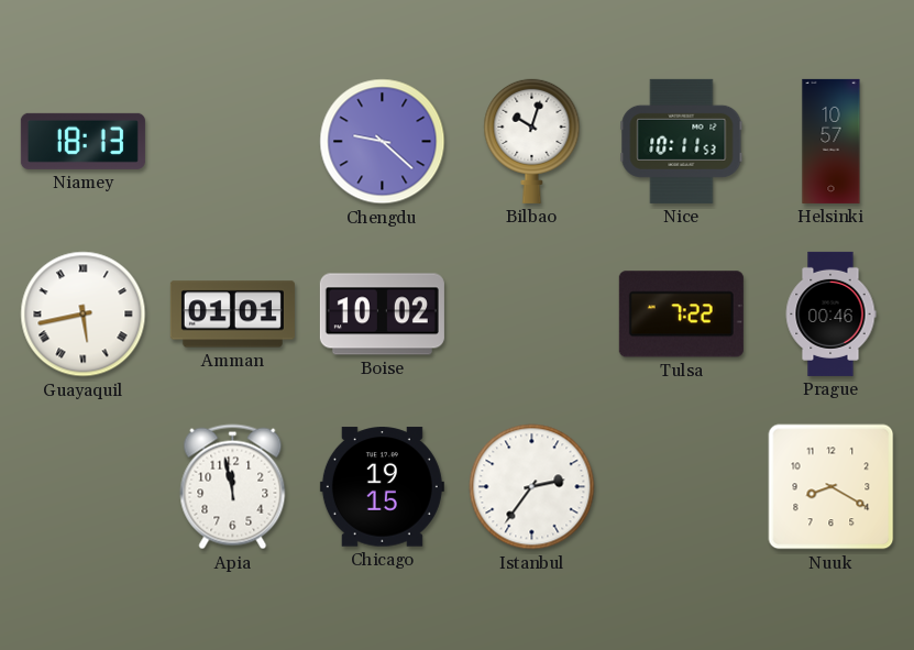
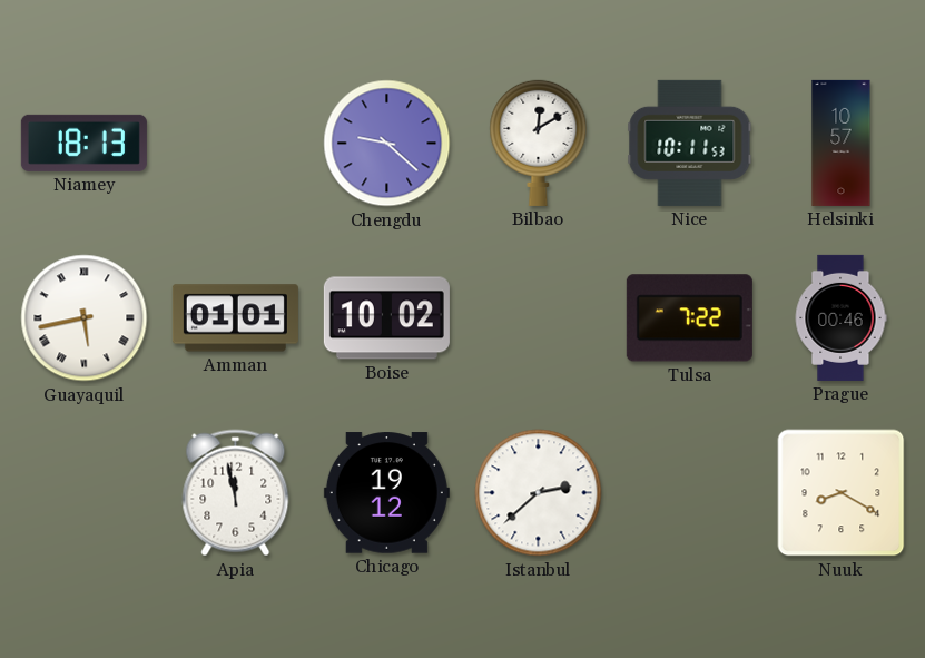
Bilbao: 10:03 -> 12:10
Chicago: 19:15 -> 19:12
Istanbul: 2:36 -> 2:38
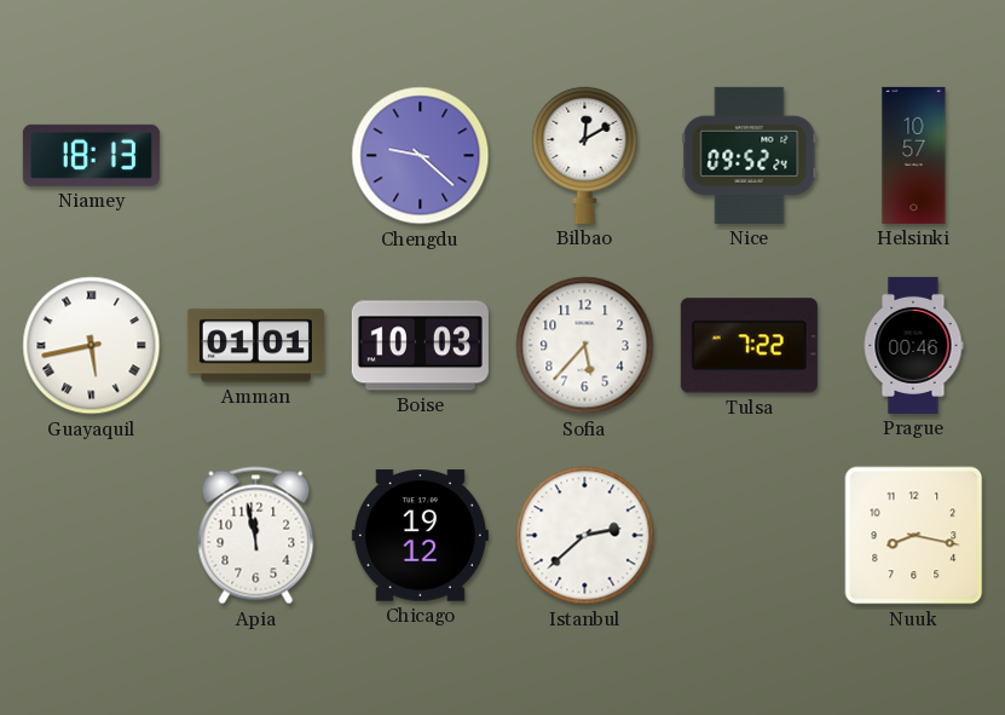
Nice: 10:11 -> 09:52
Boise: 10:02 -> 10:03
Sofia: none -> 5:37
Nuuk: 8:20 -> 8:17
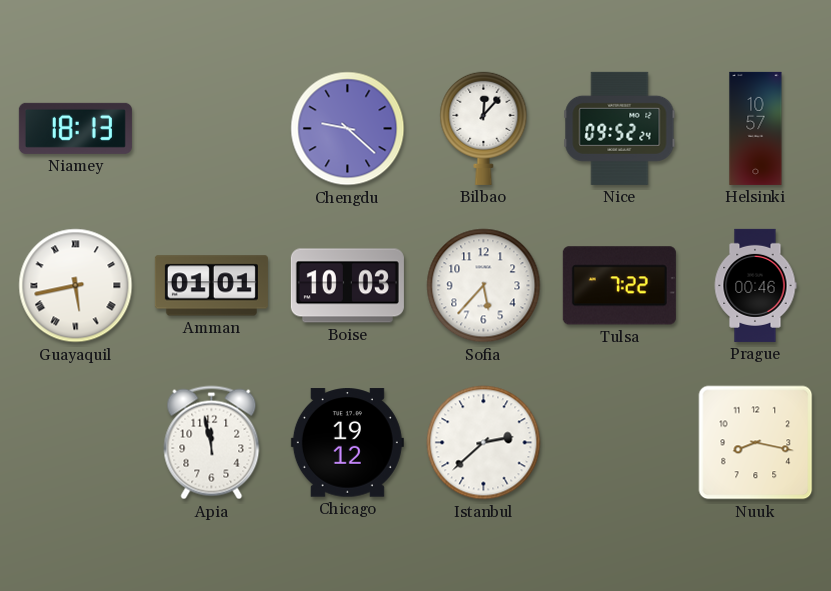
Bilbao: 12:10 -> 12:07
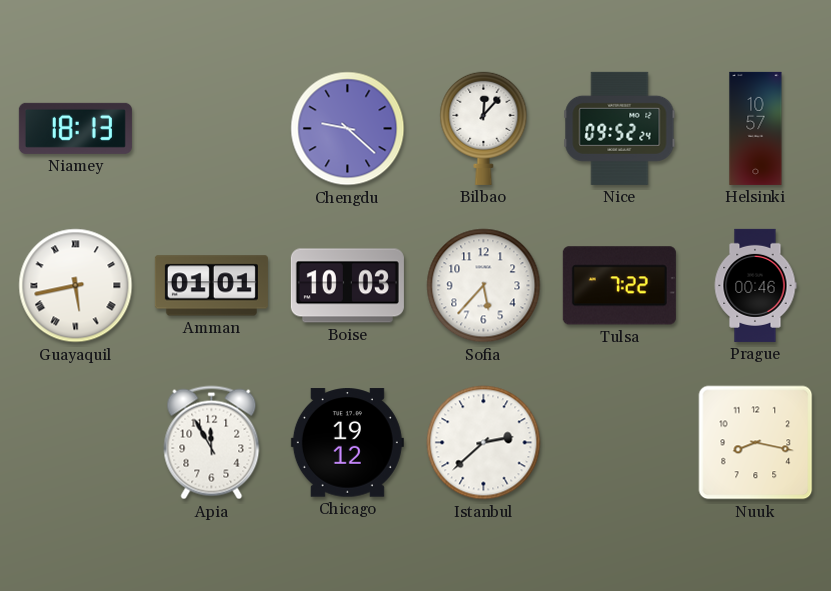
Apia: 11:58 -> 11:55
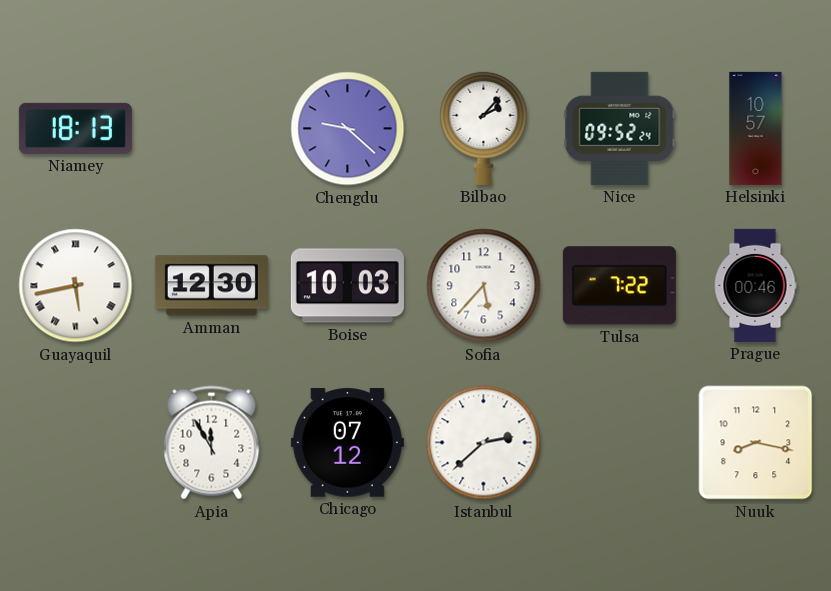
Bilbao: 12:07 -> 2:07
Amman: 01:01 -> 12:30
Chicago: 19:12 -> 07:12
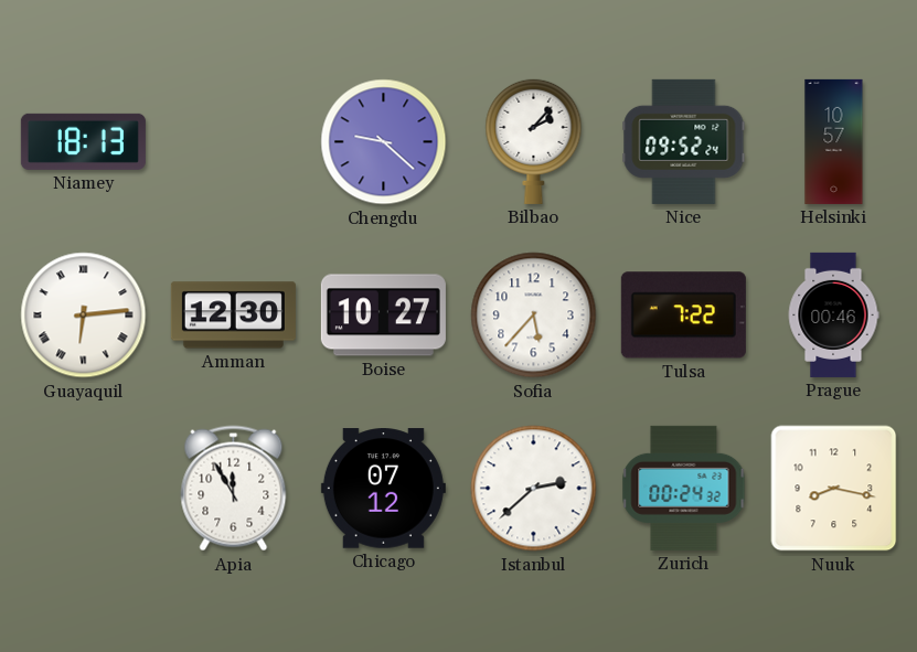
Guayaquil: 5:43 -> 6:14
Boise: 10:03 -> 10:27
Zurich: none -> 00:24
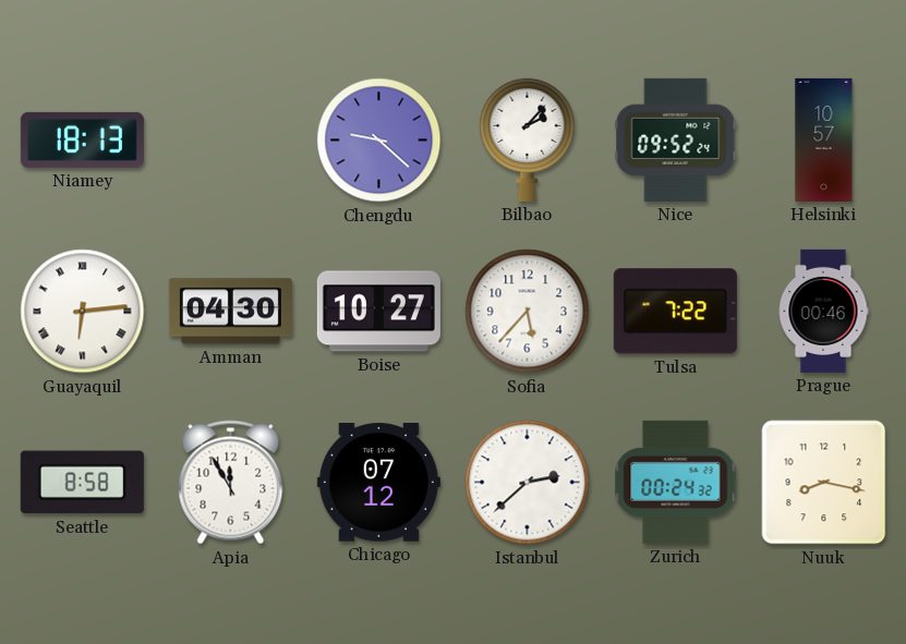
Amman: 12:30 -> 04:30
Seattle: none -> 8:58
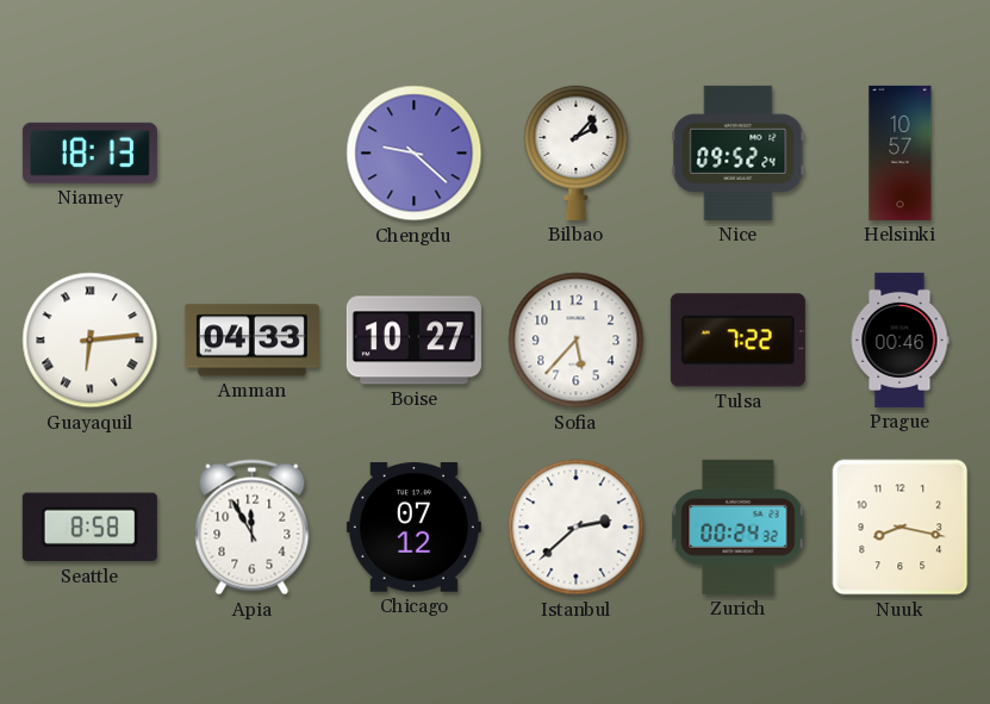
Amman: 04:30 -> 04:33
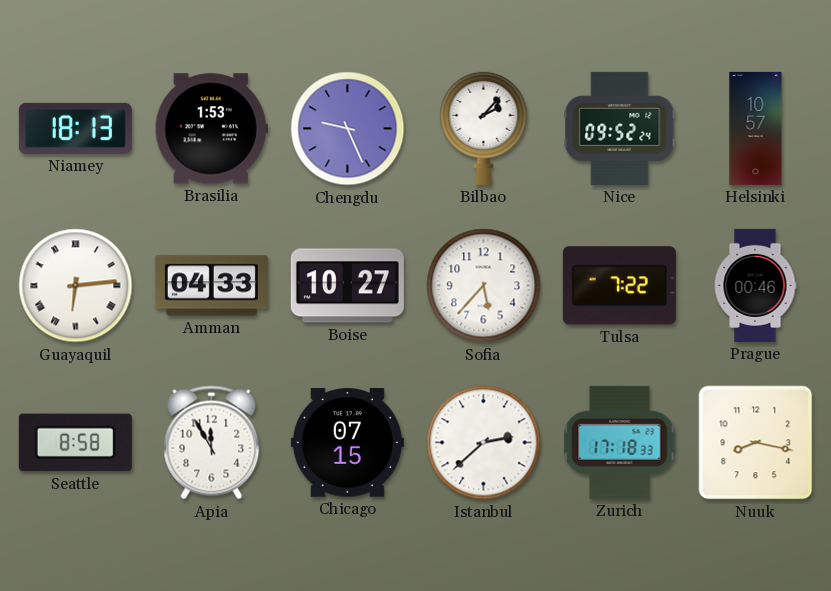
Brasilia: none -> 1:53
Chengdu: 9:22 -> 9:26
Chicago: 07:12 -> 07:15
Zurich: 00:24 -> 17:18
